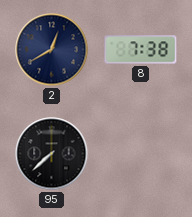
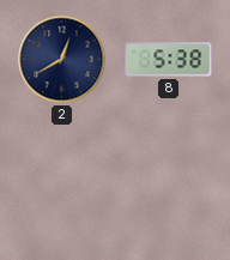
8: 7:38 -> 5:38
95: 7:38 -> none
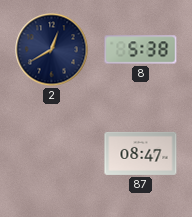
87: none -> 08:47
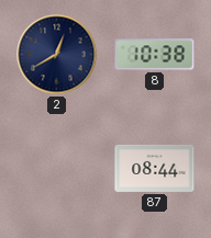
8: 5:38 -> 10:38
87: 08:47 -> 08:44
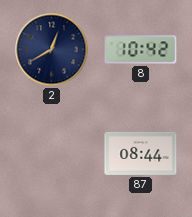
8: 10:38 -> 10:42
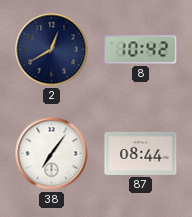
38: none -> 7:06
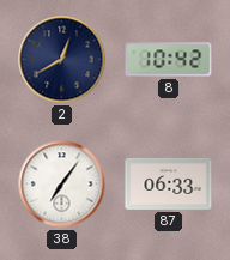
87: 08:44 -> 06:33
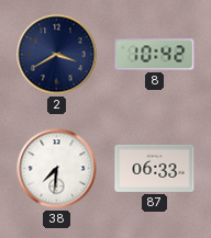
2: 12:40 -> 3:40
38: 7:06 -> 7:31
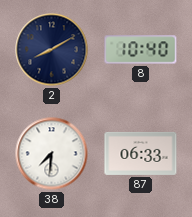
2: 3:40 -> 8:10
8: 10:42 -> 10:40
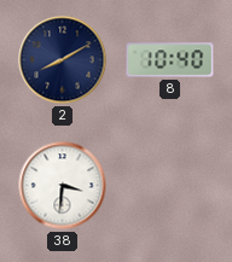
38: 7:31 -> 3:31
87: 06:33 -> none
